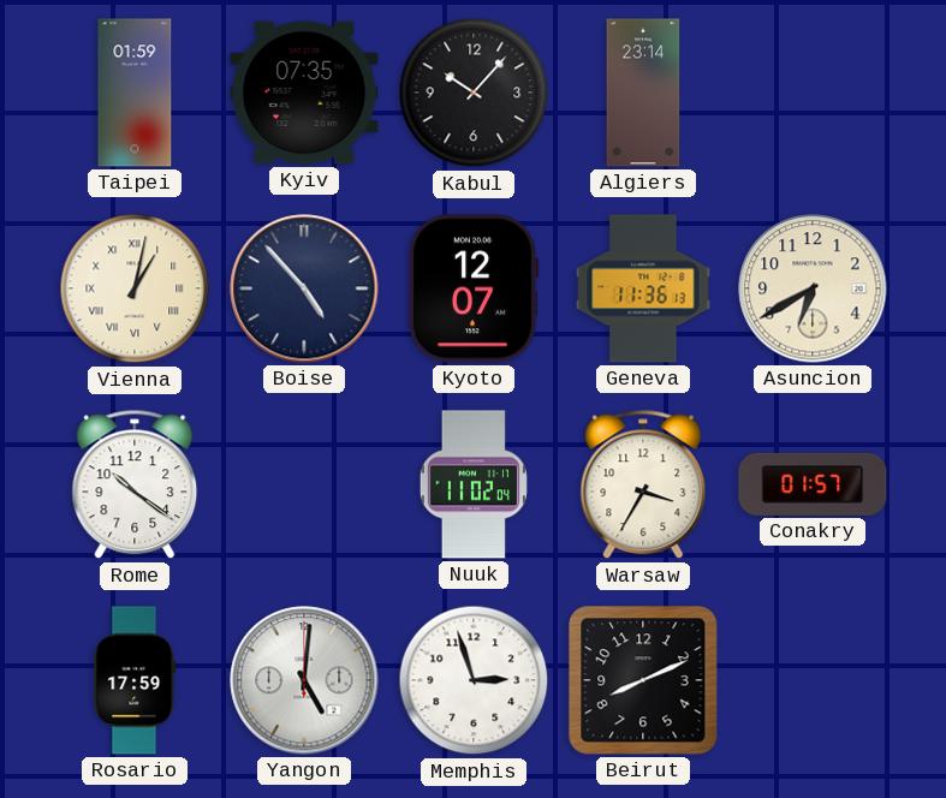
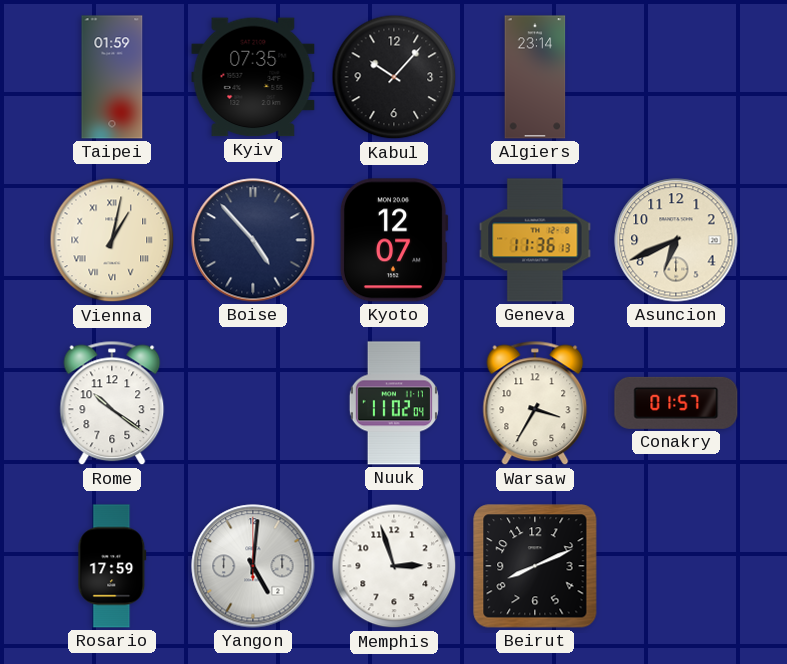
Asuncion: 6:40 -> 6:41
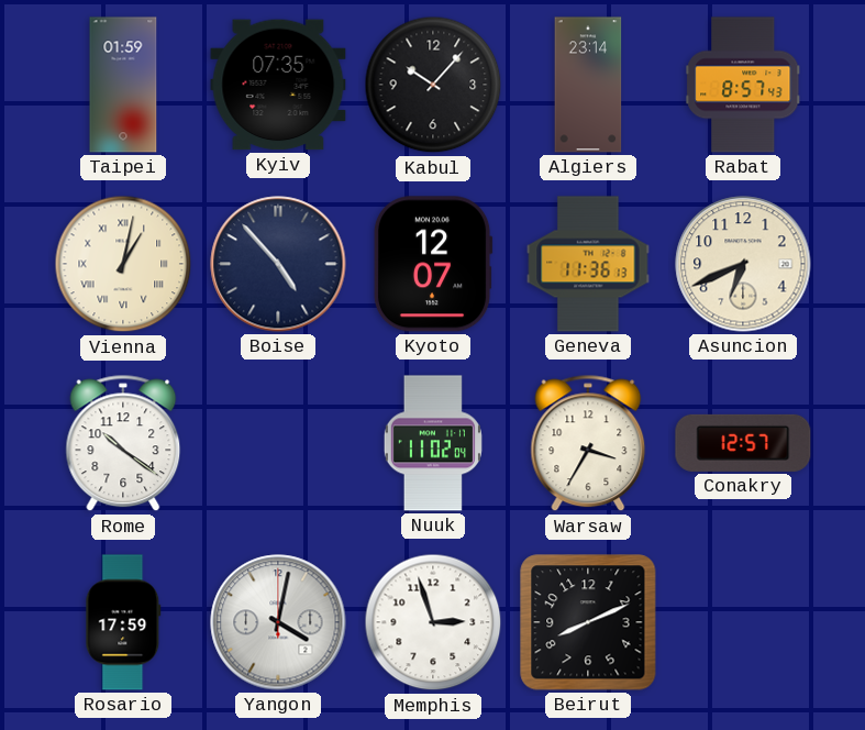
Rabat: none -> 8:57
Conakry: 01:57 -> 12:57
Yangon: 5:01 -> 4:02
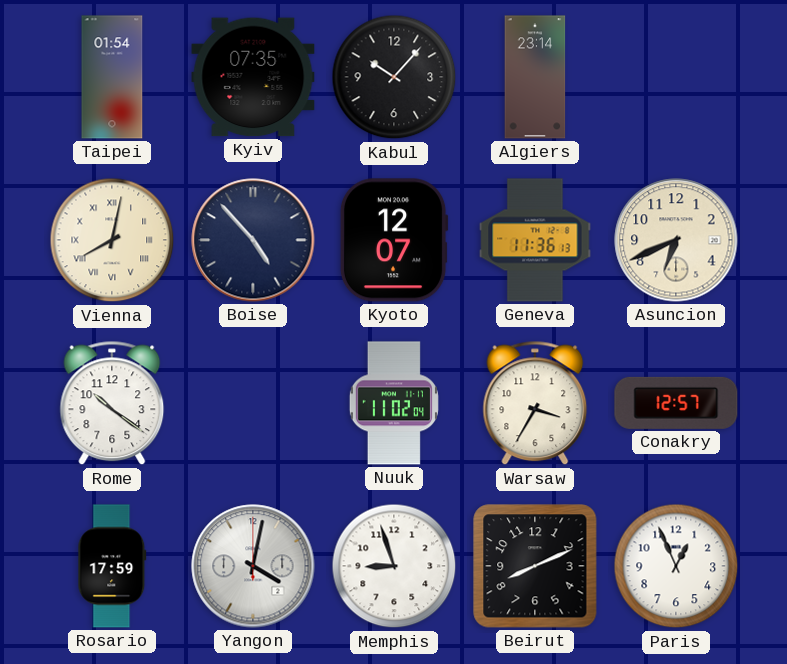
Taipei: 01:59 -> 01:54
Rabat: 8:57 -> none
Vienna: 1:02 -> 8:02
Memphis: 2:57 -> 8:57
Paris: none -> 12:56
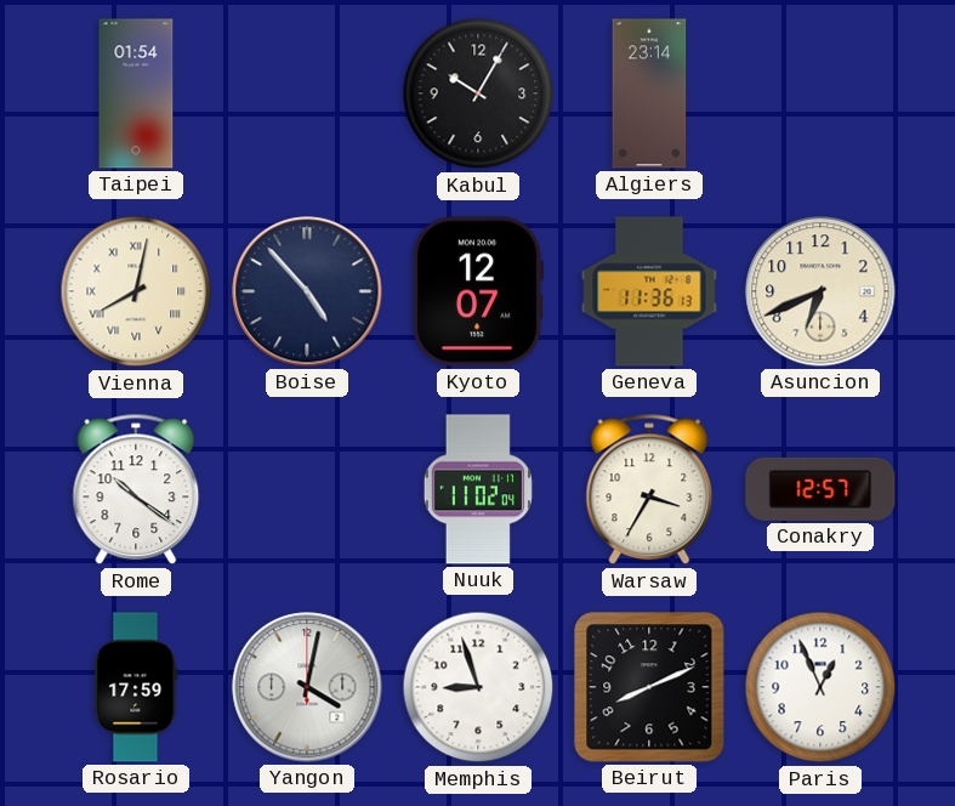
Kyiv: 07:35 -> none
Kabul: 10:07 -> 10:05
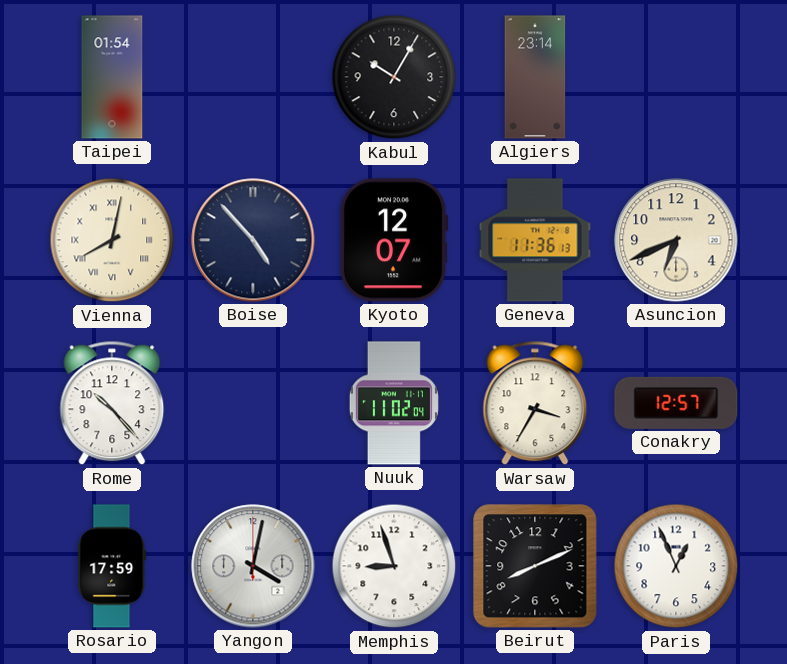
Rome: 10:21 -> 10:23
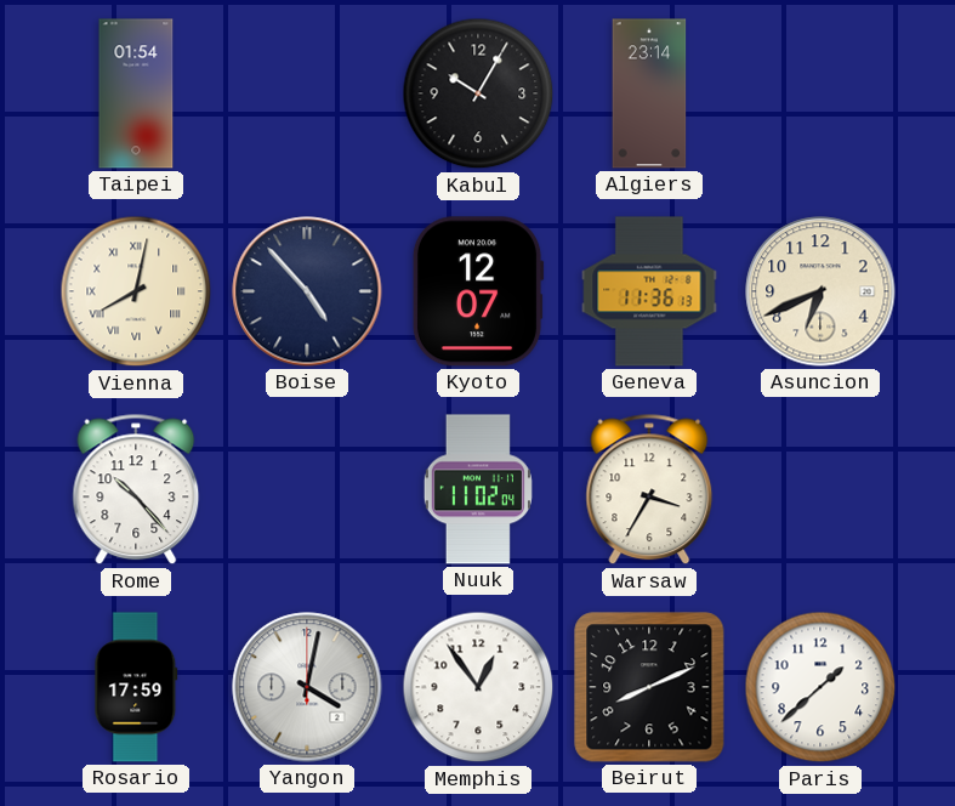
Conakry: 12:57 -> none
Memphis: 8:57 -> 12:54
Paris: 12:56 -> 1:38
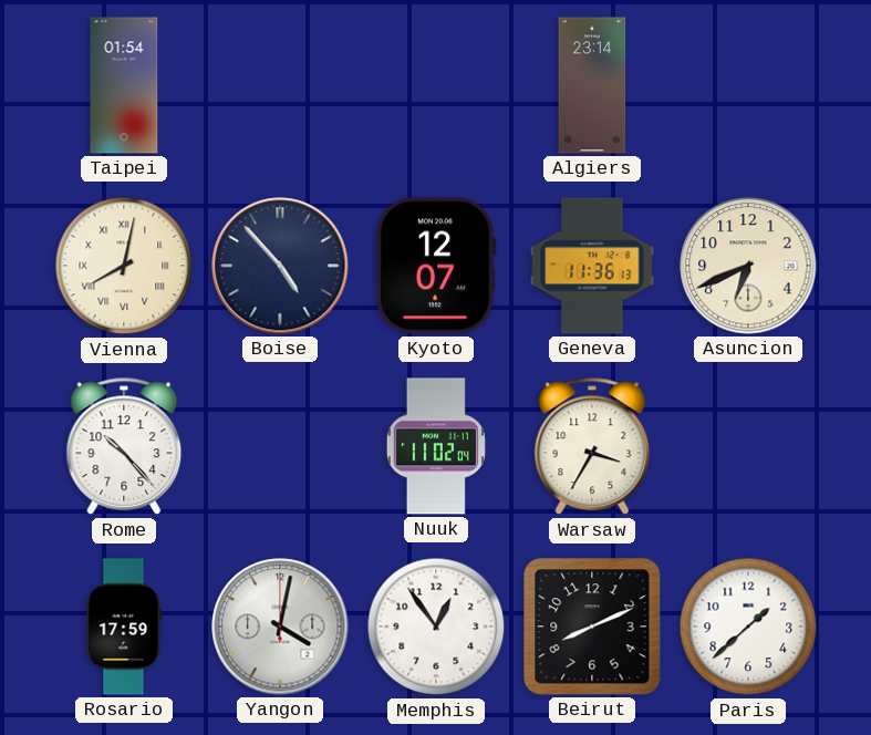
Kabul: 10:05 -> none
